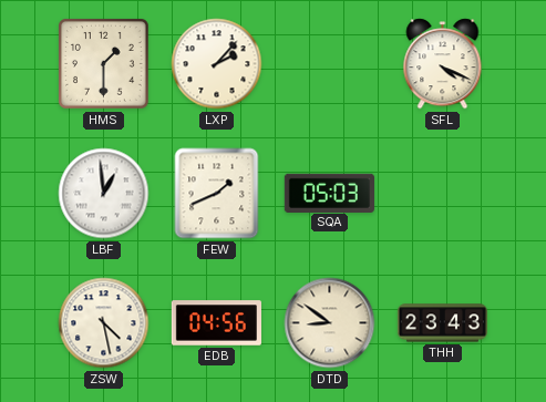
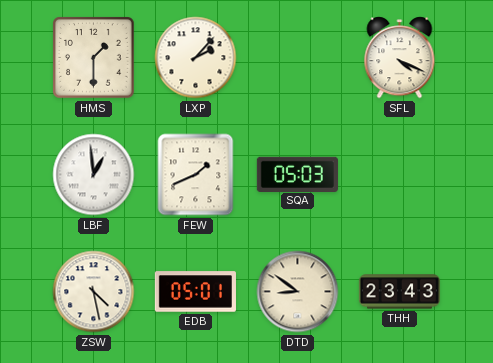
EDB: 04:56 -> 05:01
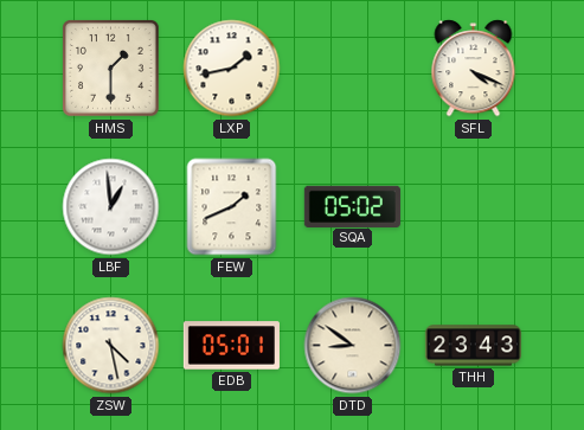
LXP: 2:07 -> 1:43
SQA: 05:03 -> 05:02
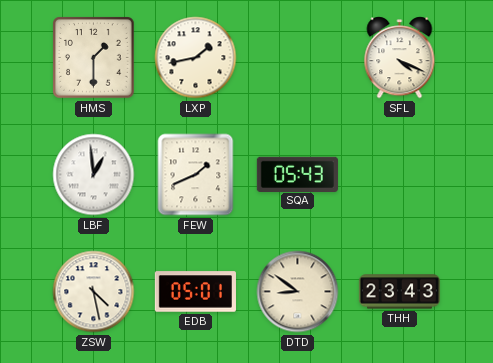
SQA: 05:02 -> 05:43
